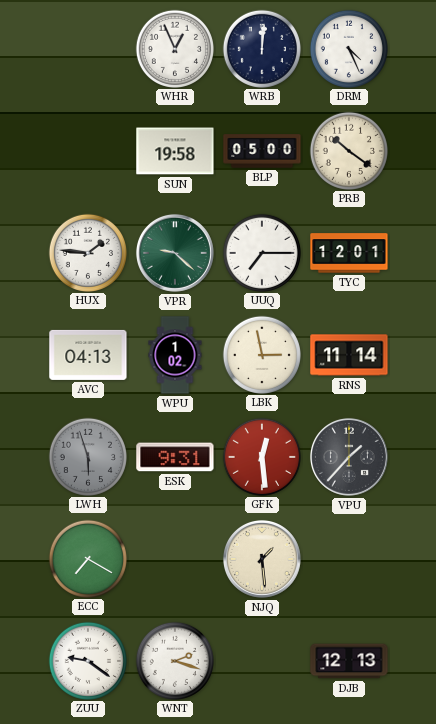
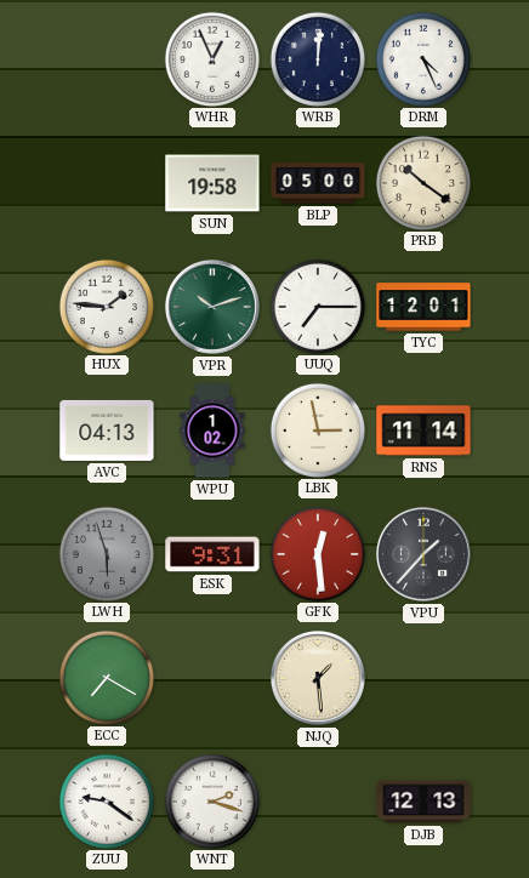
VPR: 9:22 -> 10:12
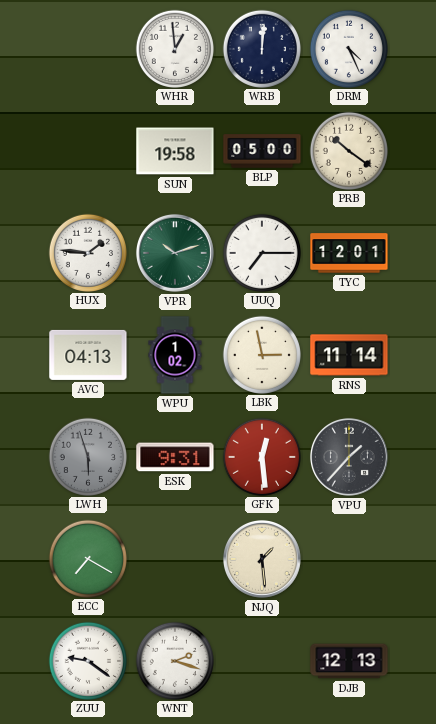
WHR: 12:56 -> 12:59
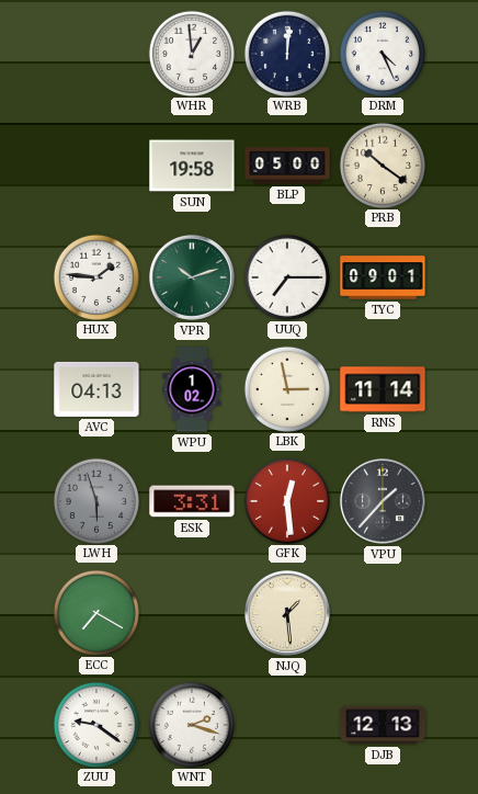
TYC: 12:01 -> 09:01
ESK: 9:31 -> 3:31
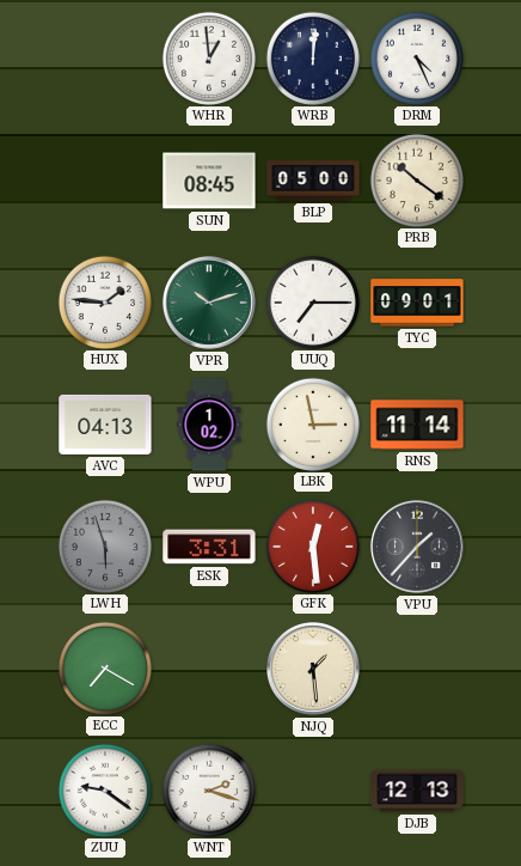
SUN: 19:58 -> 08:45
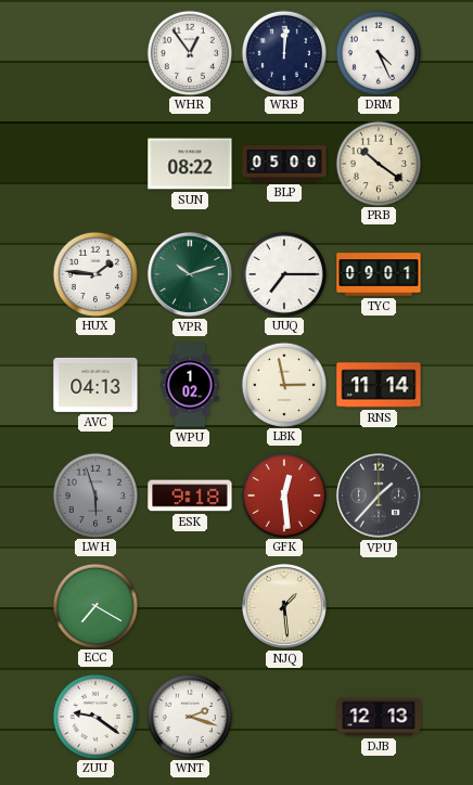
WHR: 12:59 -> 12:54
SUN: 08:45 -> 08:22
ESK: 3:31 -> 9:18
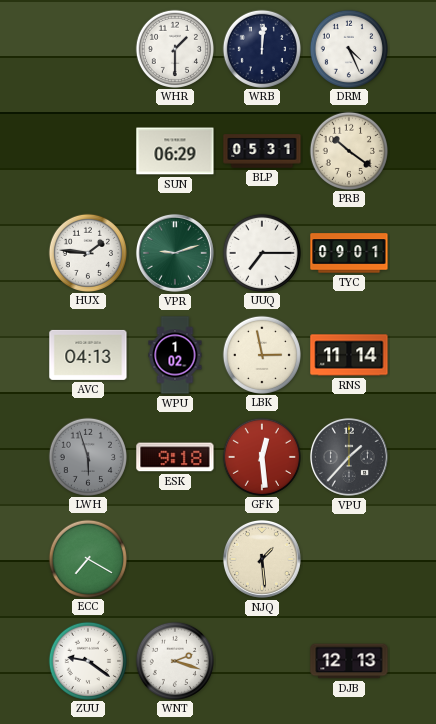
WHR: 12:54 -> 1:30
SUN: 08:22 -> 06:29
BLP: 05:00 -> 05:31
VPR: 10:12 -> 9:12
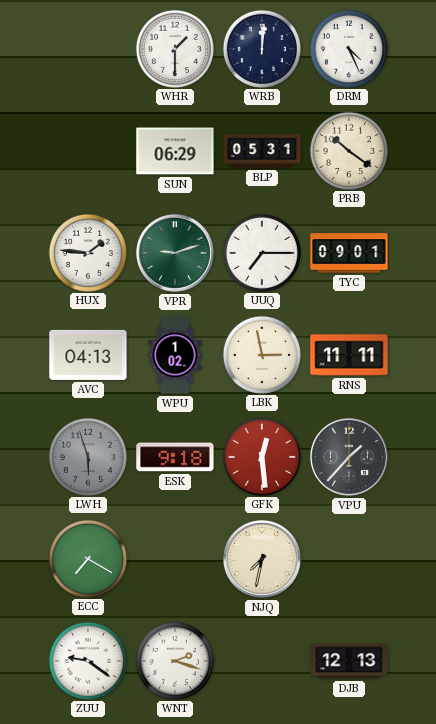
RNS: 11:14 -> 11:11
NJQ: 1:29 -> 7:32
